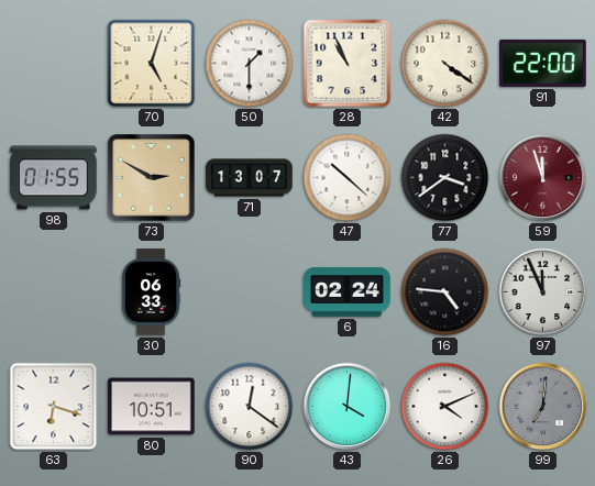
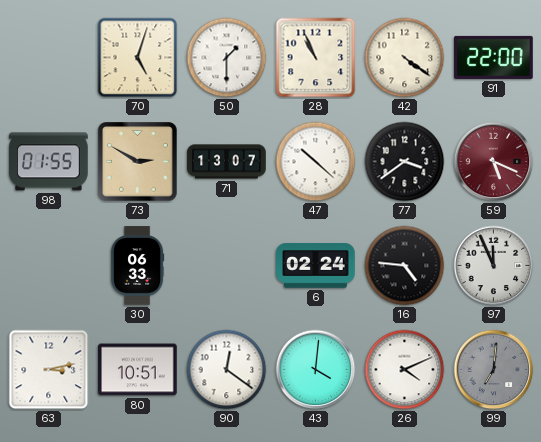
59: 11:57 -> 5:19
63: 6:18 -> 3:13
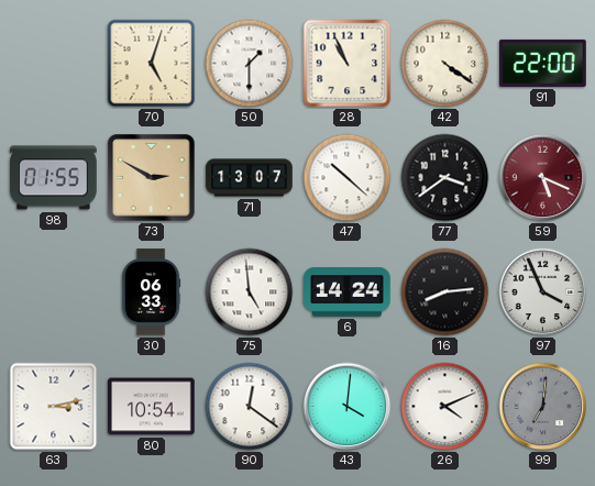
75: none -> 4:59
6: 02:24 -> 14:24
16: 4:46 -> 8:14
97: 11:56 -> 3:56
80: 10:51 -> 10:54
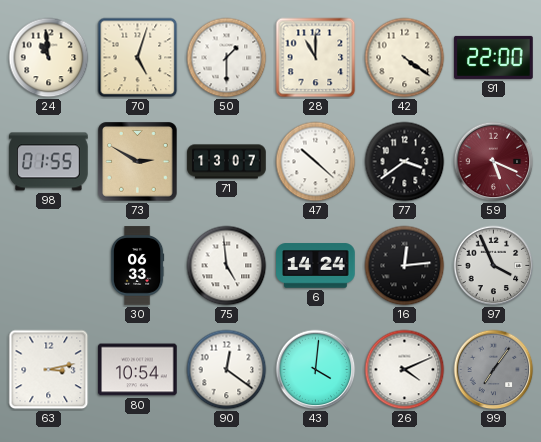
24: none -> 10:59
28: 10:56 -> 11:00
16: 8:14 -> 12:14
99: 7:01 -> 7:06
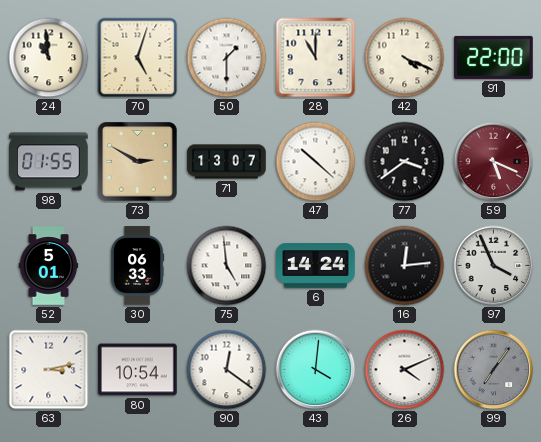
42: 4:21 -> 4:19
52: none -> 5:01
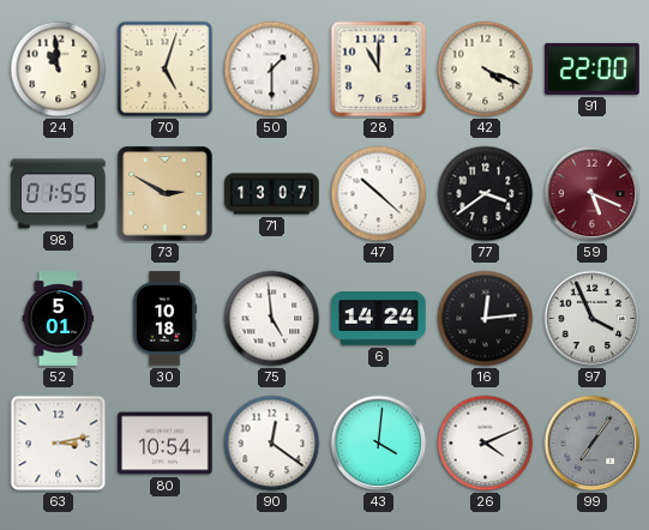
30: 06:33 -> 10:18
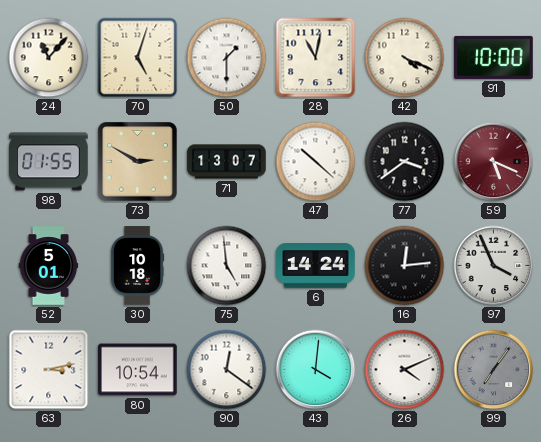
24: 10:59 -> 11:07
28: 11:00 -> 11:02
91: 22:00 -> 10:00
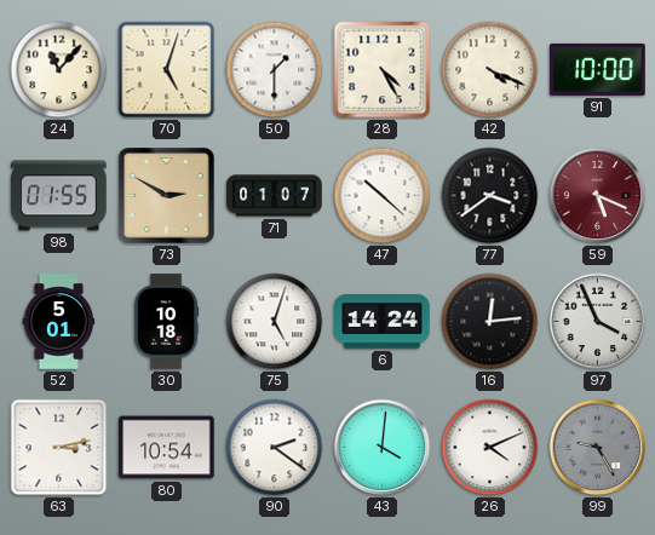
28: 11:02 -> 4:25
71: 13:07 -> 01:07
75: 4:59 -> 5:03
90: 12:21 -> 2:21
99: 7:06 -> 9:25
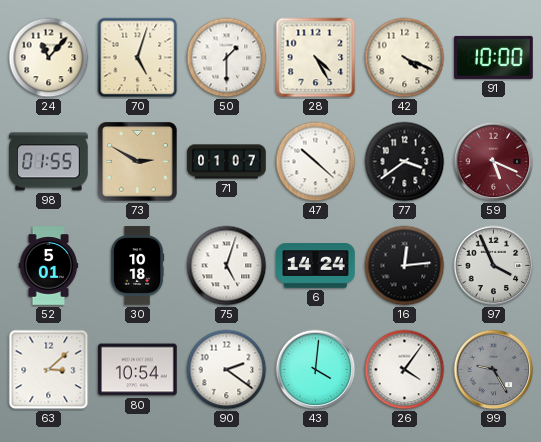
63: 3:13 -> 3:08
26: 4:11 -> 4:06
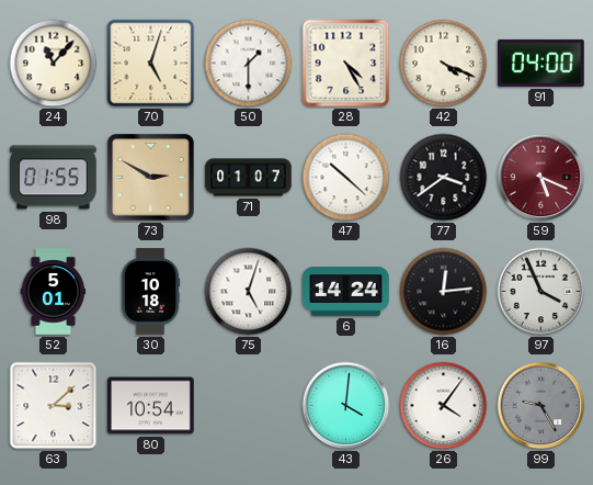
91: 10:00 -> 04:00
90: 2:21 -> none
